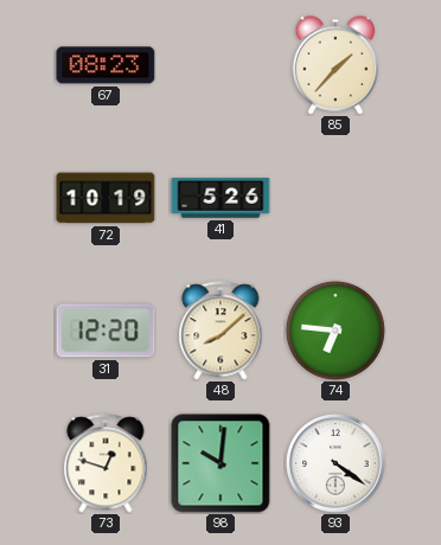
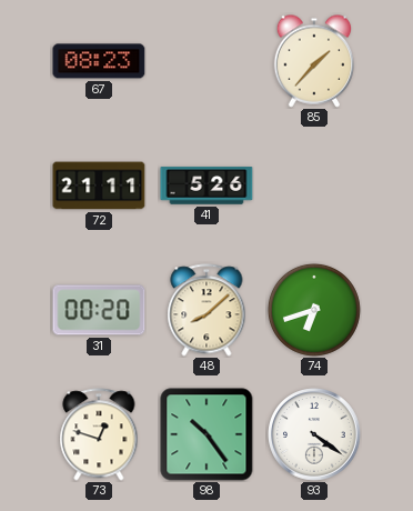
72: 10:19 -> 21:11
31: 12:20 -> 00:20
74: 6:46 -> 6:42
98: 10:01 -> 10:24
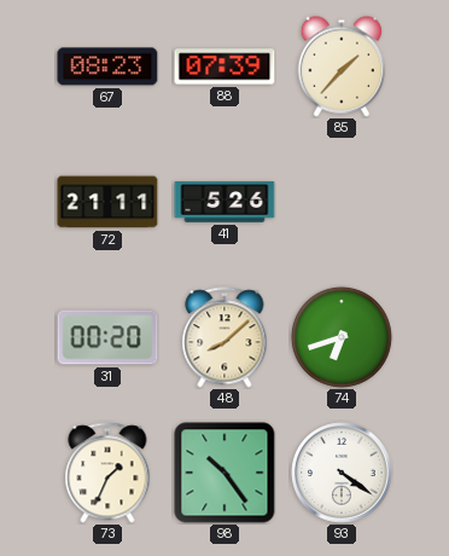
88: none -> 07:39
73: 12:48 -> 1:34
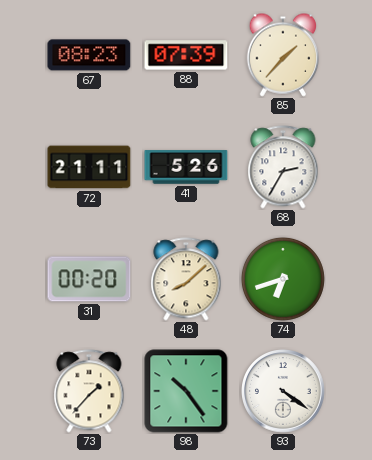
68: none -> 2:35
73: 1:34 -> 1:37
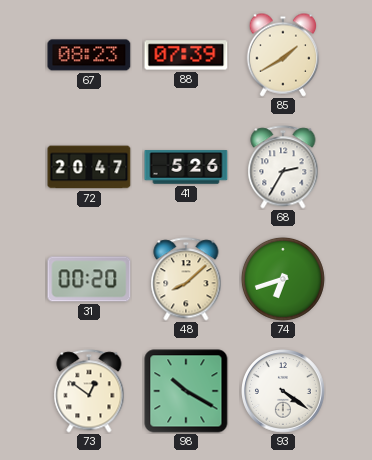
85: 1:37 -> 1:40
72: 21:11 -> 20:47
73: 1:37 -> 12:51
98: 10:24 -> 10:20
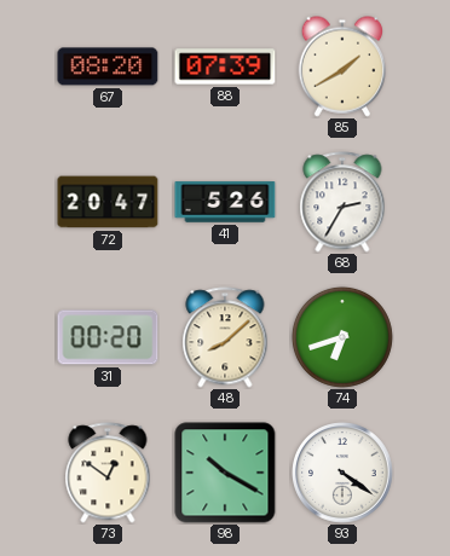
67: 08:23 -> 08:20
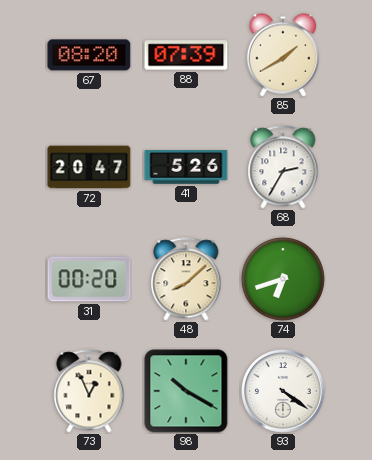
73: 12:51 -> 12:56
